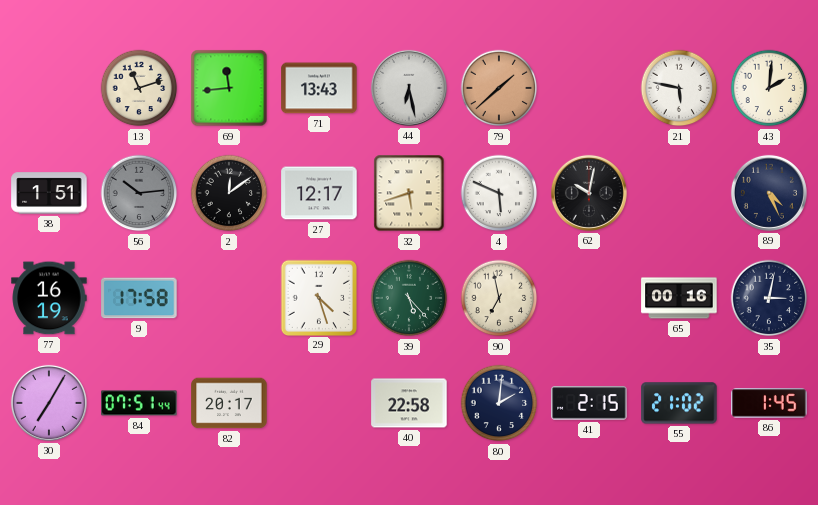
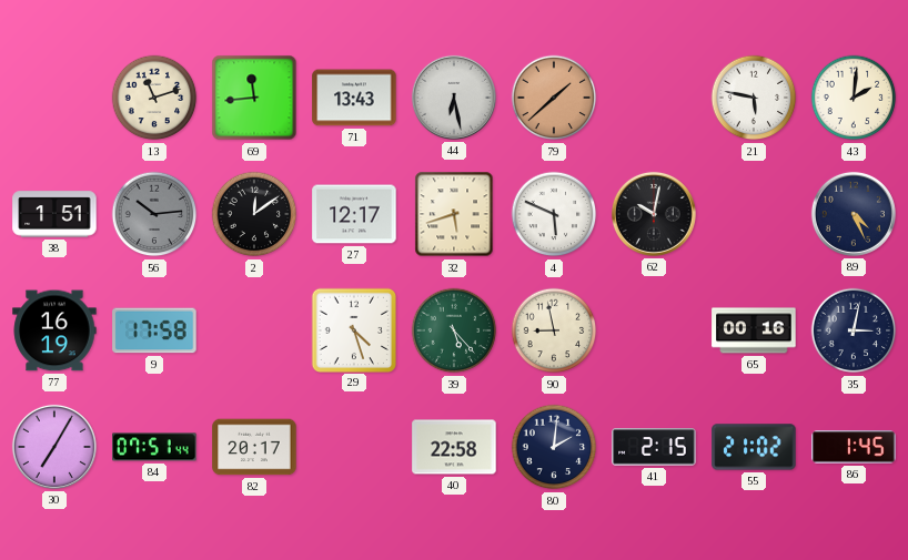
90: 6:58 -> 8:58
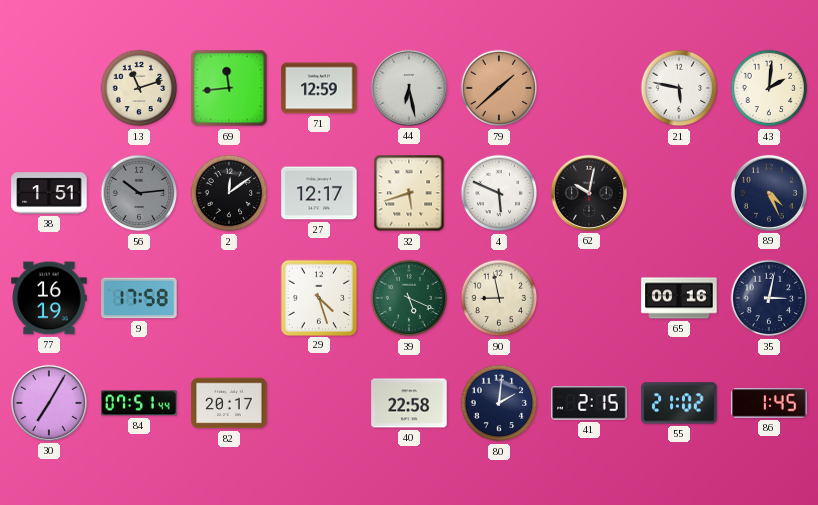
71: 13:43 -> 12:59
39: 5:23 -> 5:19
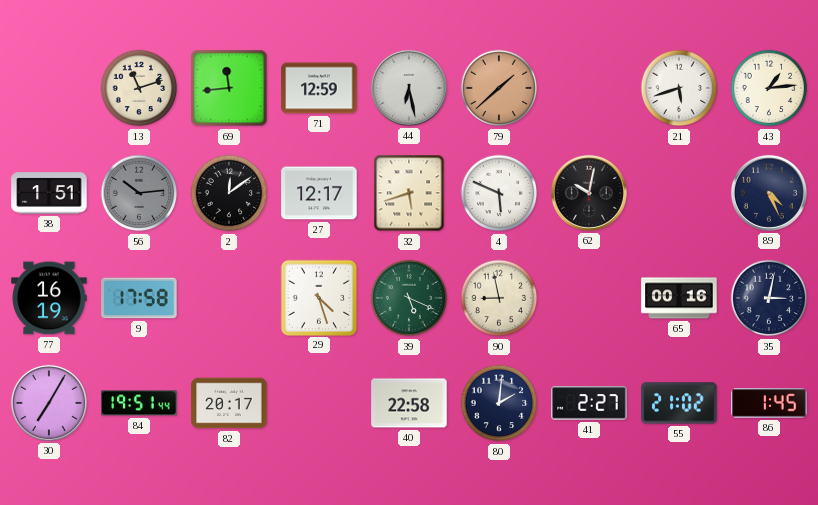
21: 5:47 -> 5:42
43: 2:01 -> 1:14
84: 07:51 -> 19:51
41: 2:15 -> 2:27
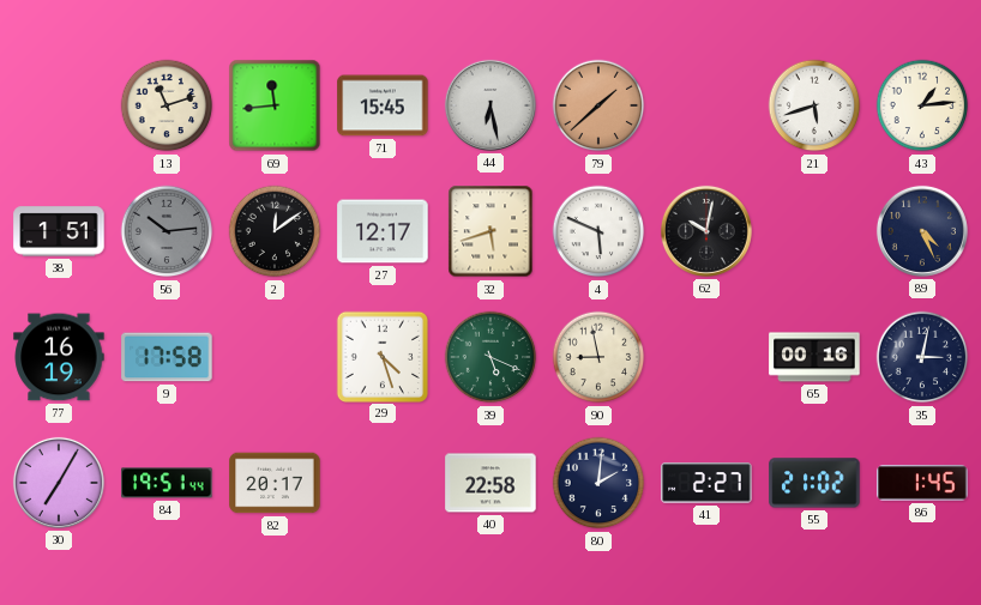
71: 12:59 -> 15:45
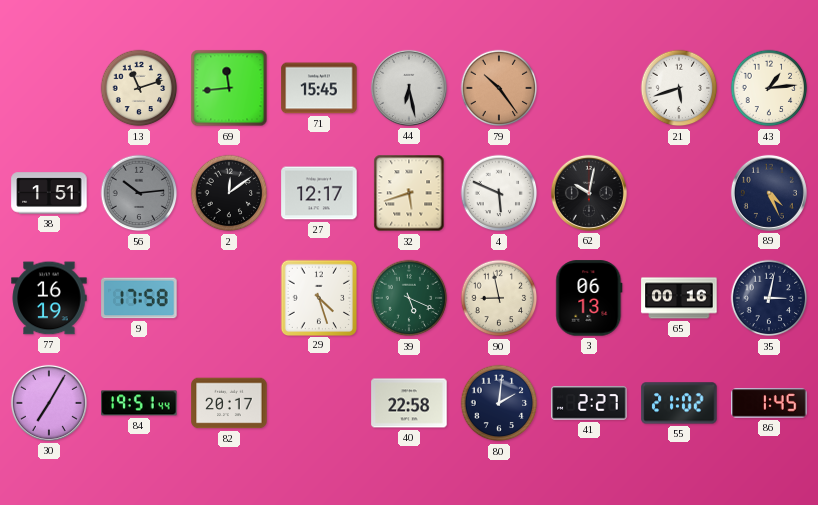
79: 1:38 -> 10:24
3: none -> 06:13
